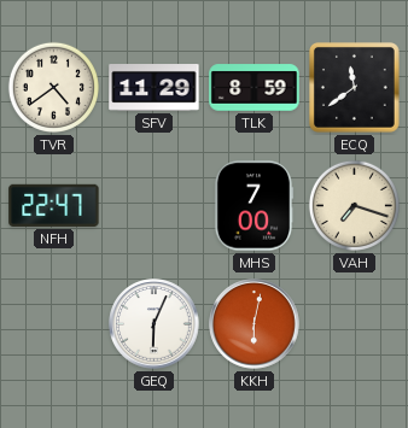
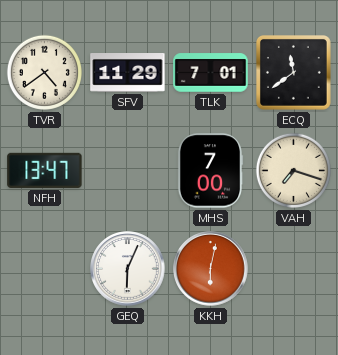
TLK: 8:59 -> 7:01
NFH: 22:47 -> 13:47
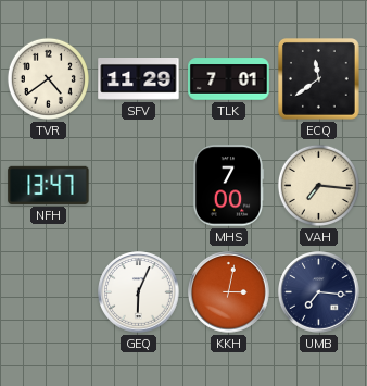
VAH: 7:18 -> 7:16
KKH: 6:02 -> 3:02
UMB: none -> 7:16
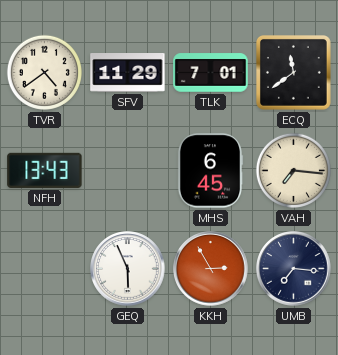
NFH: 13:47 -> 13:43
MHS: 7:00 -> 6:45
GEQ: 6:04 -> 5:56
KKH: 3:02 -> 2:55
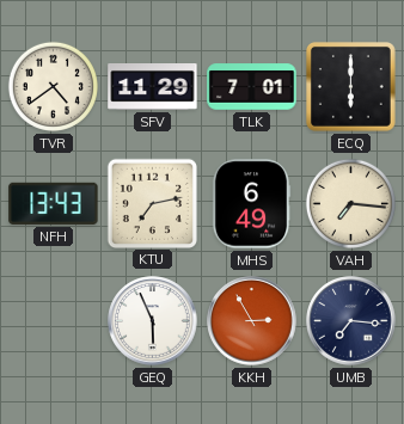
ECQ: 11:39 -> 6:00
KTU: none -> 7:13
MHS: 6:45 -> 6:49
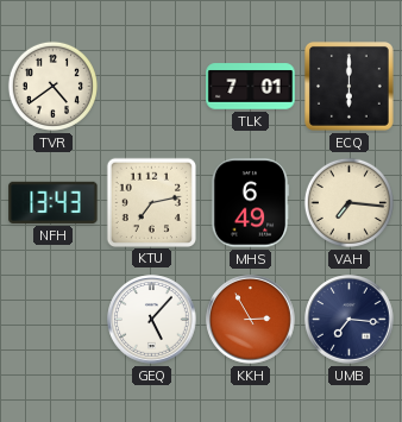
SFV: 11:29 -> none
GEQ: 5:56 -> 5:07
